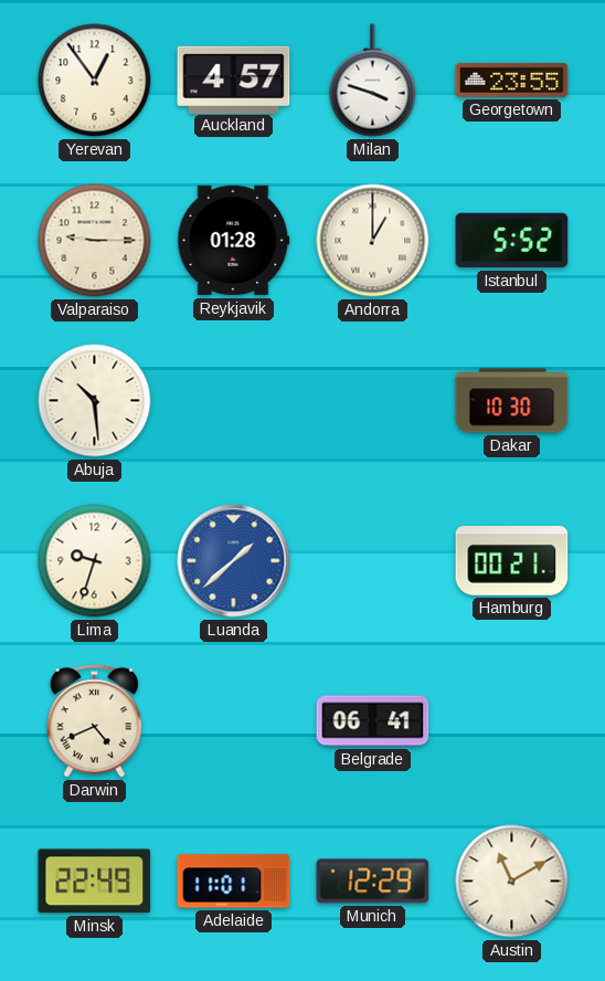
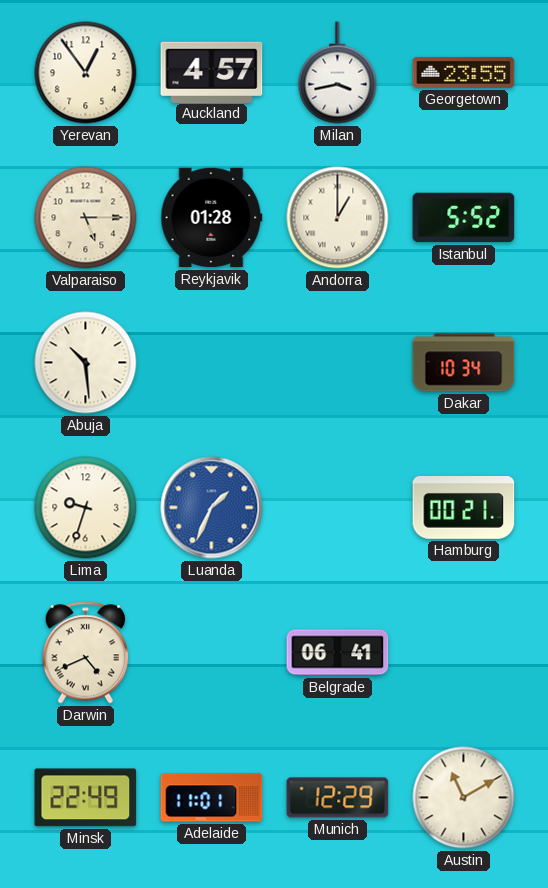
Milan: 3:48 -> 3:43
Valparaiso: 9:15 -> 5:15
Dakar: 10:30 -> 10:34
Luanda: 1:38 -> 1:34
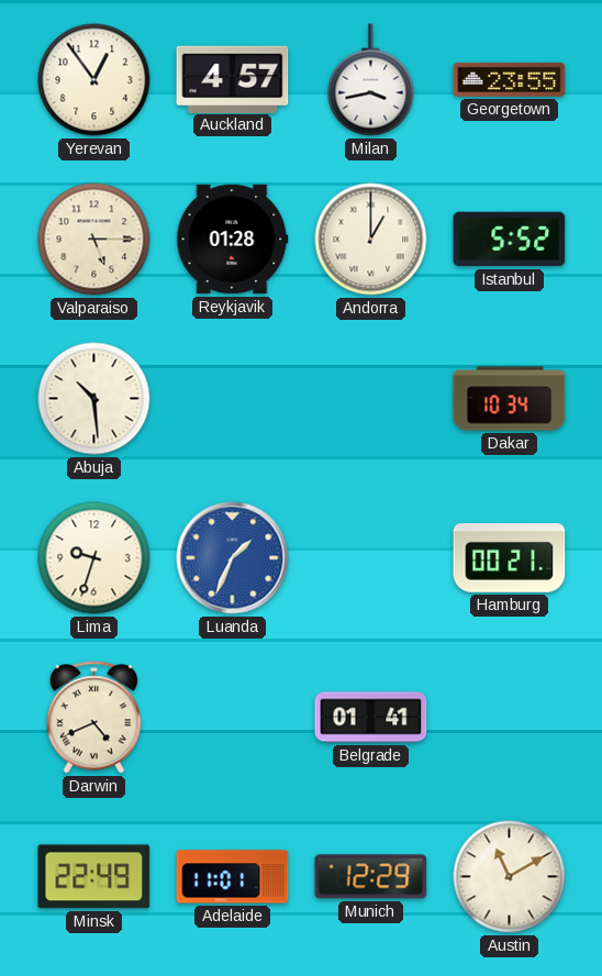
Belgrade: 06:41 -> 01:41
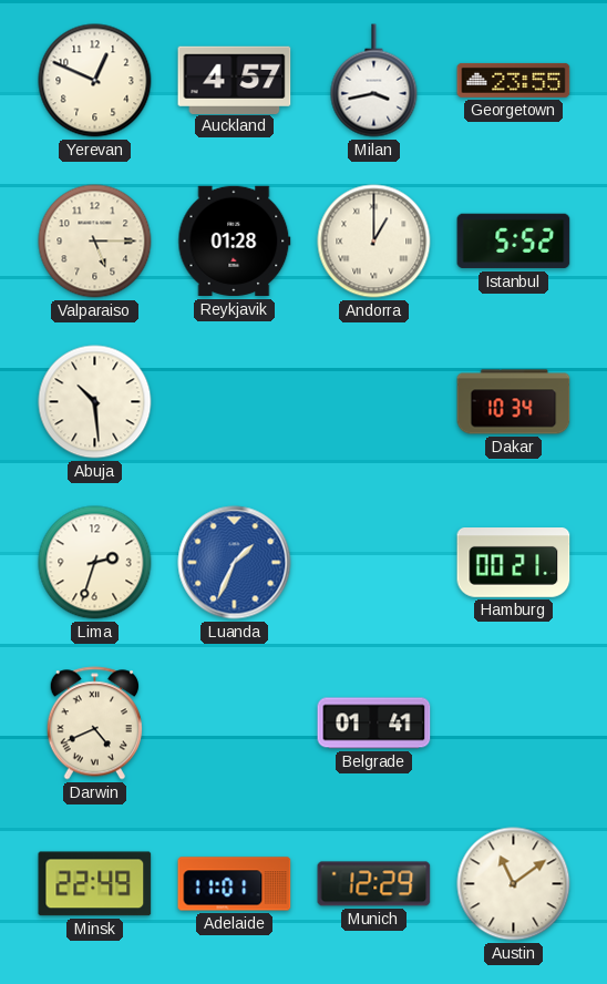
Yerevan: 12:54 -> 12:49
Lima: 9:33 -> 2:33
Austin: 11:10 -> 11:09
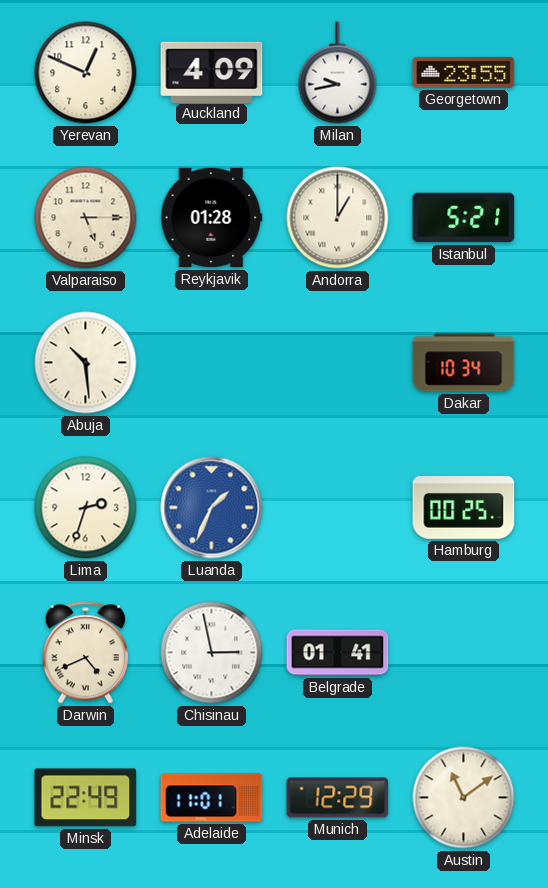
Auckland: 4:57 -> 4:09
Milan: 3:43 -> 9:43
Istanbul: 5:52 -> 5:21
Hamburg: 00:21 -> 00:25
Chisinau: none -> 2:58
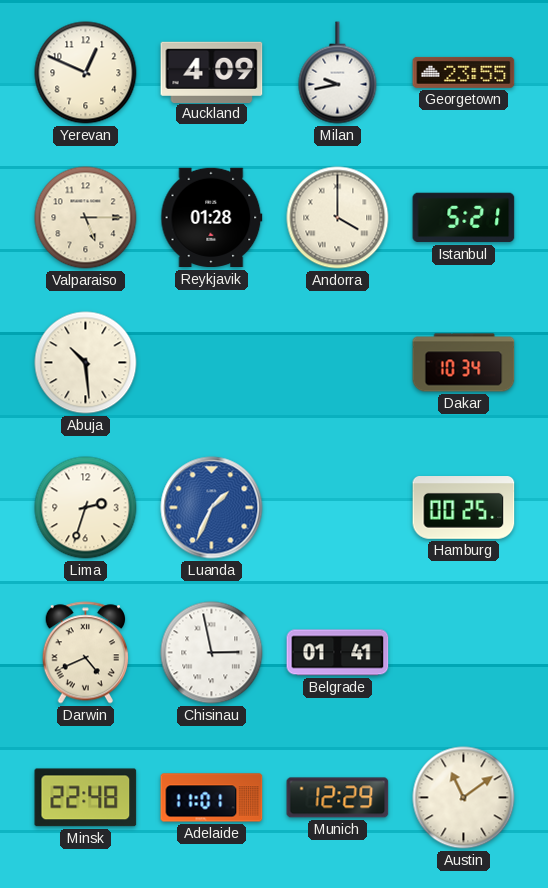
Andorra: 1:00 -> 4:00
Minsk: 22:49 -> 22:48
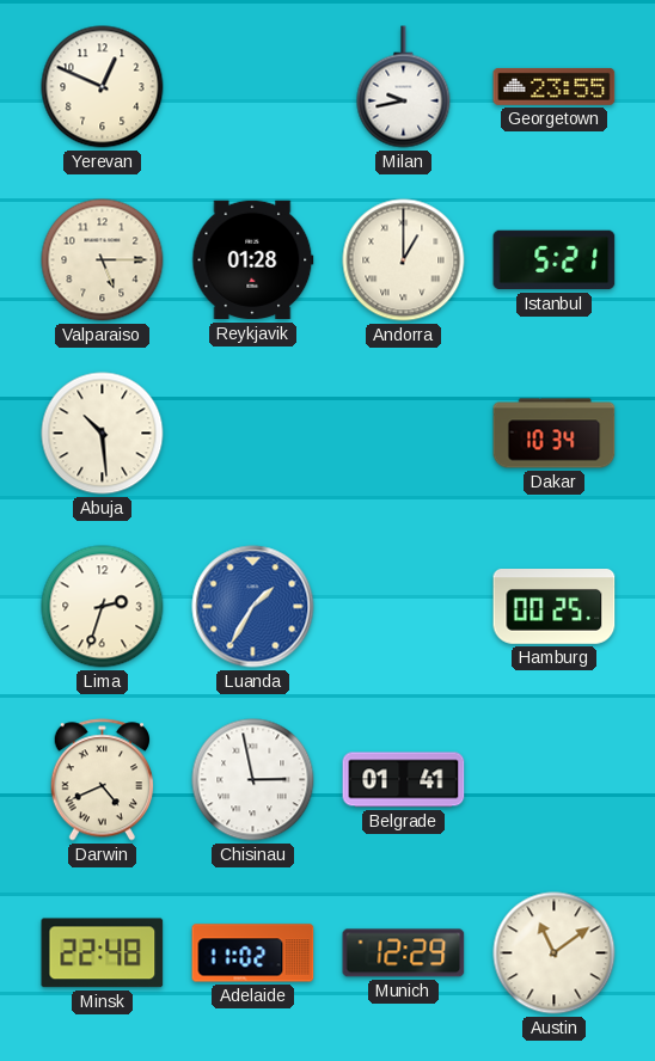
Auckland: 4:09 -> none
Andorra: 4:00 -> 1:00
Luanda: 1:34 -> 1:35
Adelaide: 11:01 -> 11:02
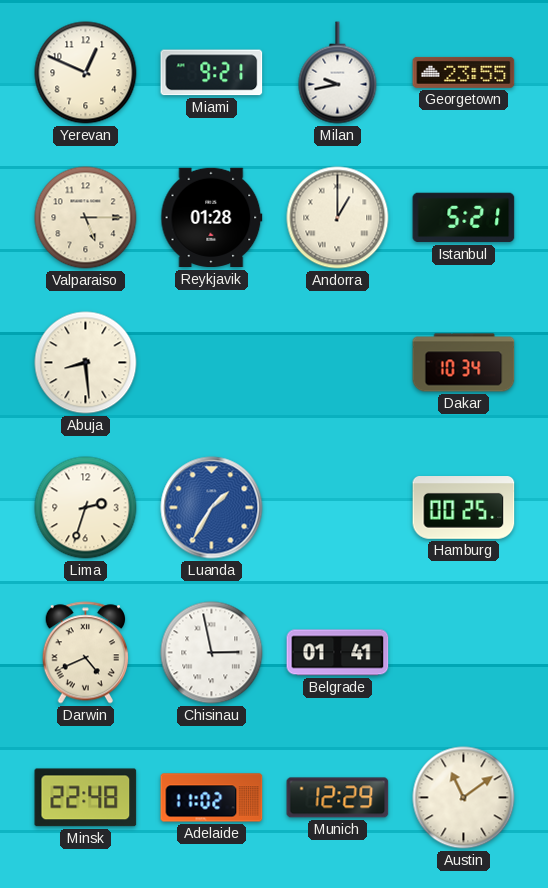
Miami: none -> 9:21
Abuja: 10:29 -> 8:29
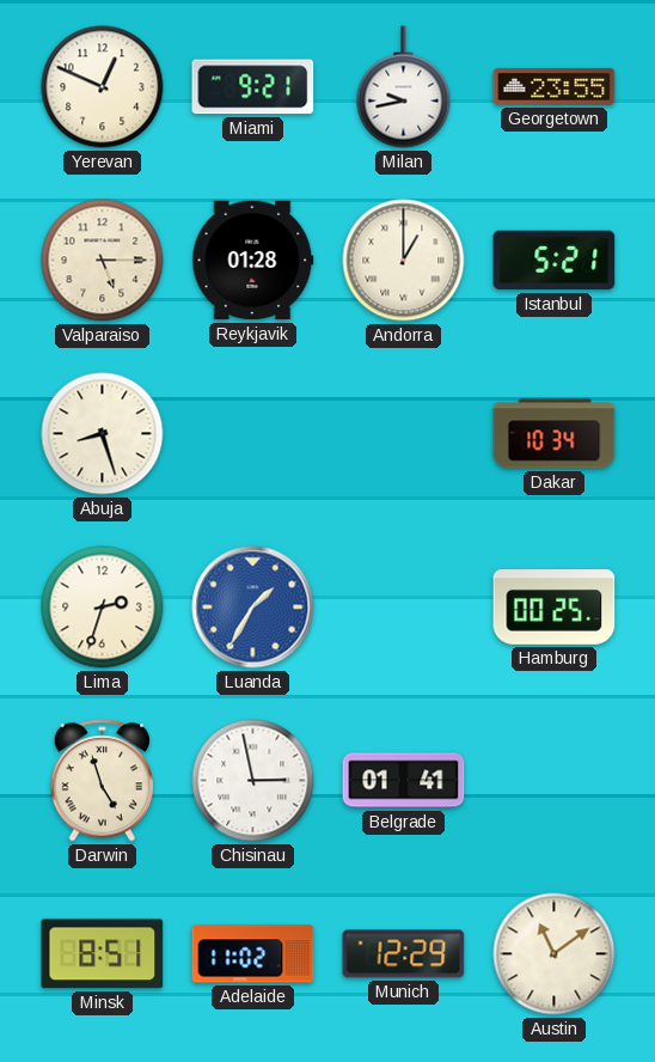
Abuja: 8:29 -> 8:27
Darwin: 4:41 -> 4:57
Minsk: 22:48 -> 8:51
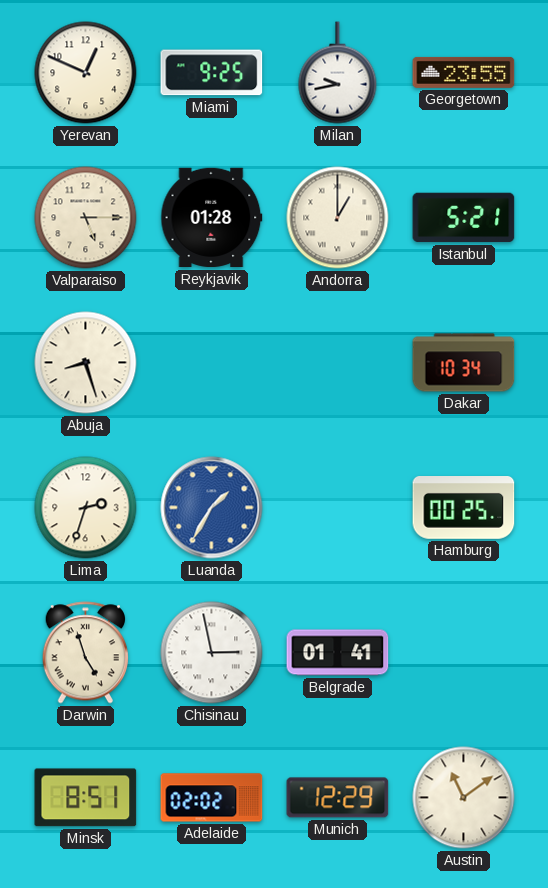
Miami: 9:21 -> 9:25
Adelaide: 11:02 -> 02:02
